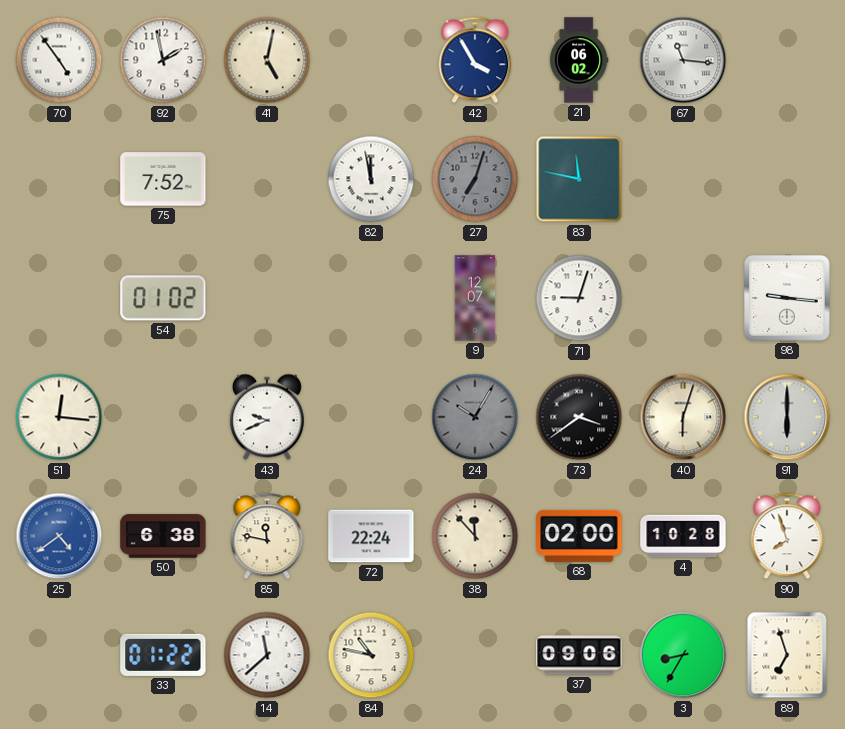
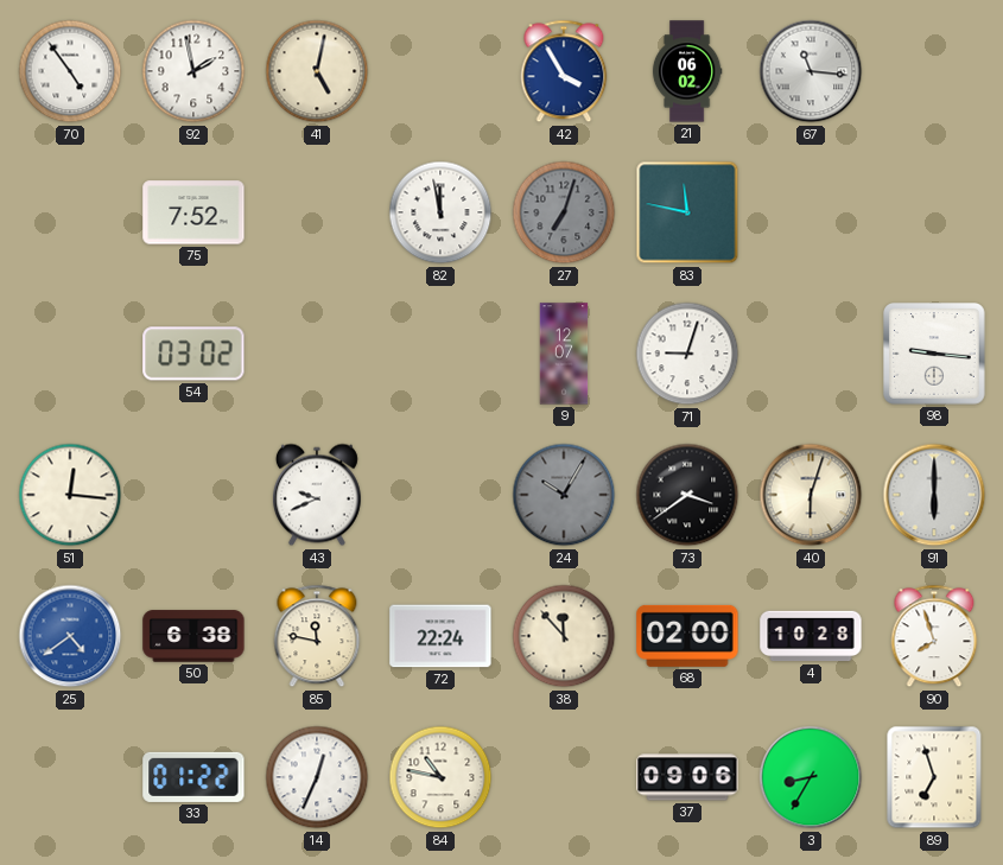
54: 01:02 -> 03:02
14: 11:38 -> 12:34
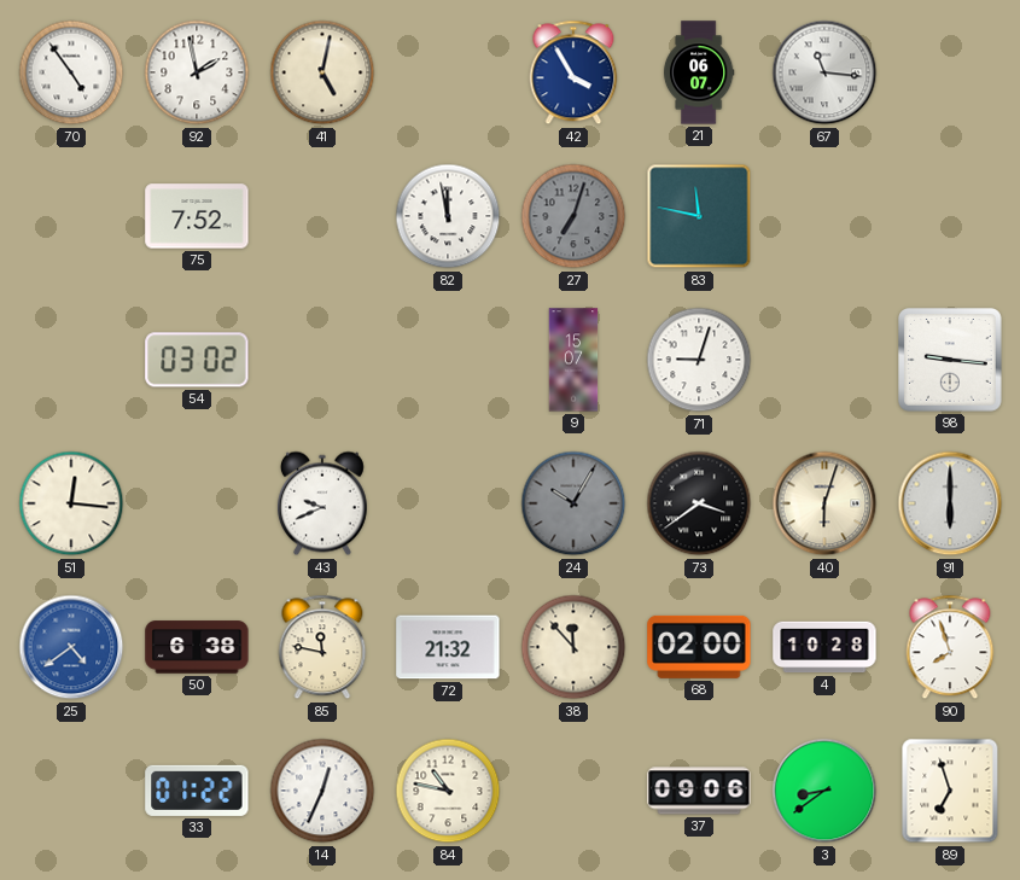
21: 06:02 -> 06:07
9: 12:07 -> 15:07
72: 22:24 -> 21:32
3: 8:35 -> 8:39
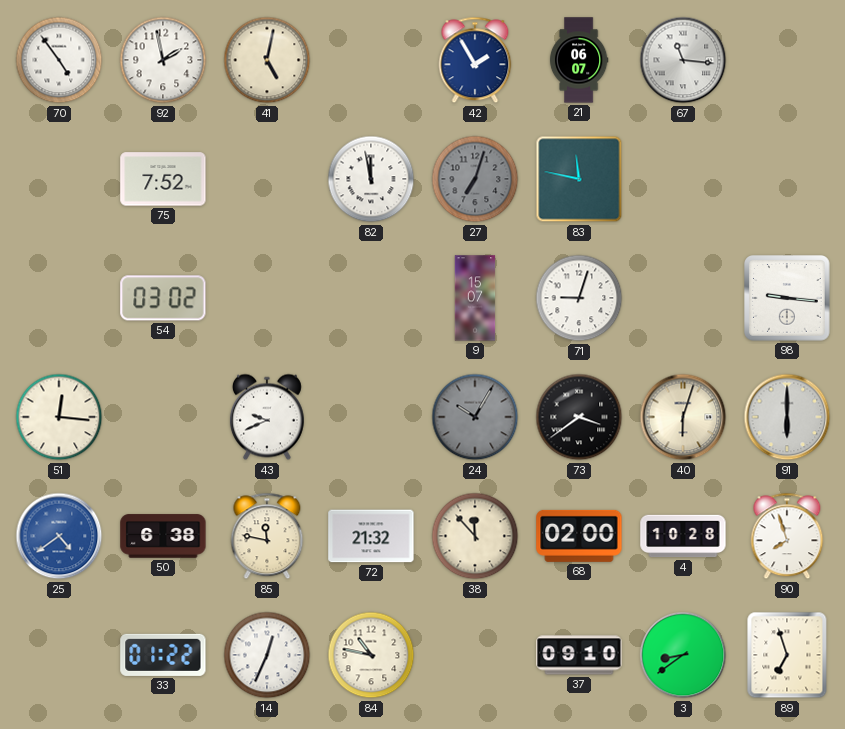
42: 3:55 -> 1:55
37: 09:06 -> 09:10
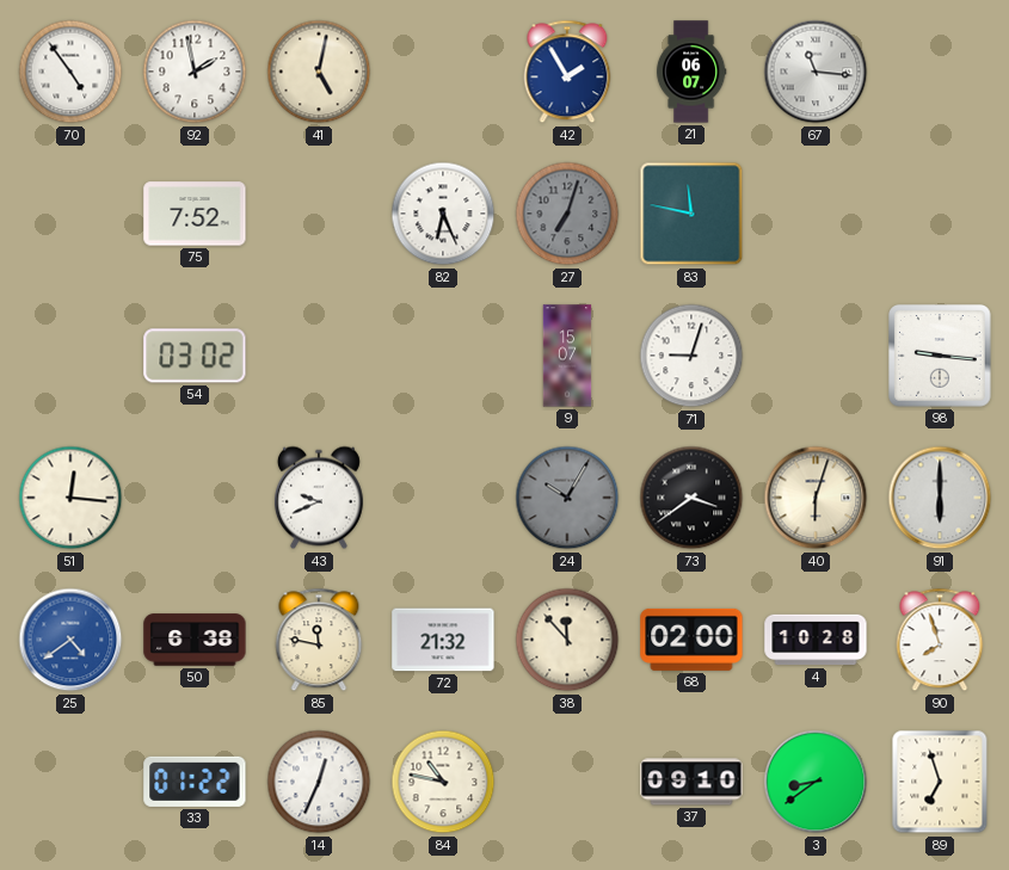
82: 11:58 -> 6:26
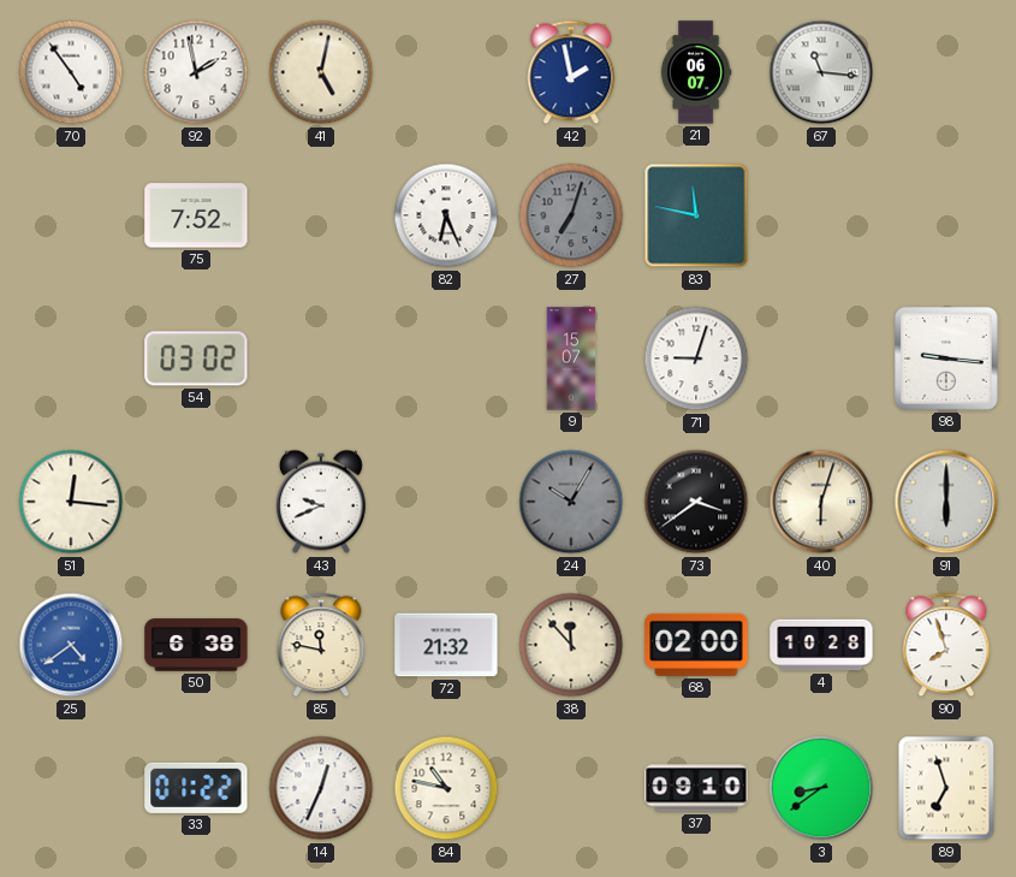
42: 1:55 -> 1:58
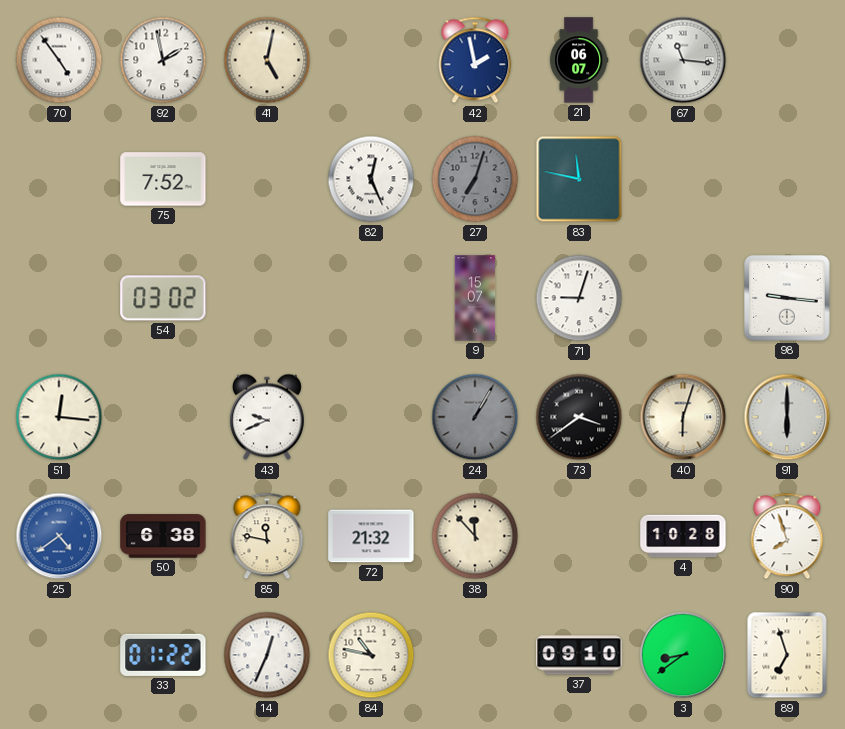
82: 6:26 -> 12:26
24: 10:05 -> 1:05
68: 02:00 -> none
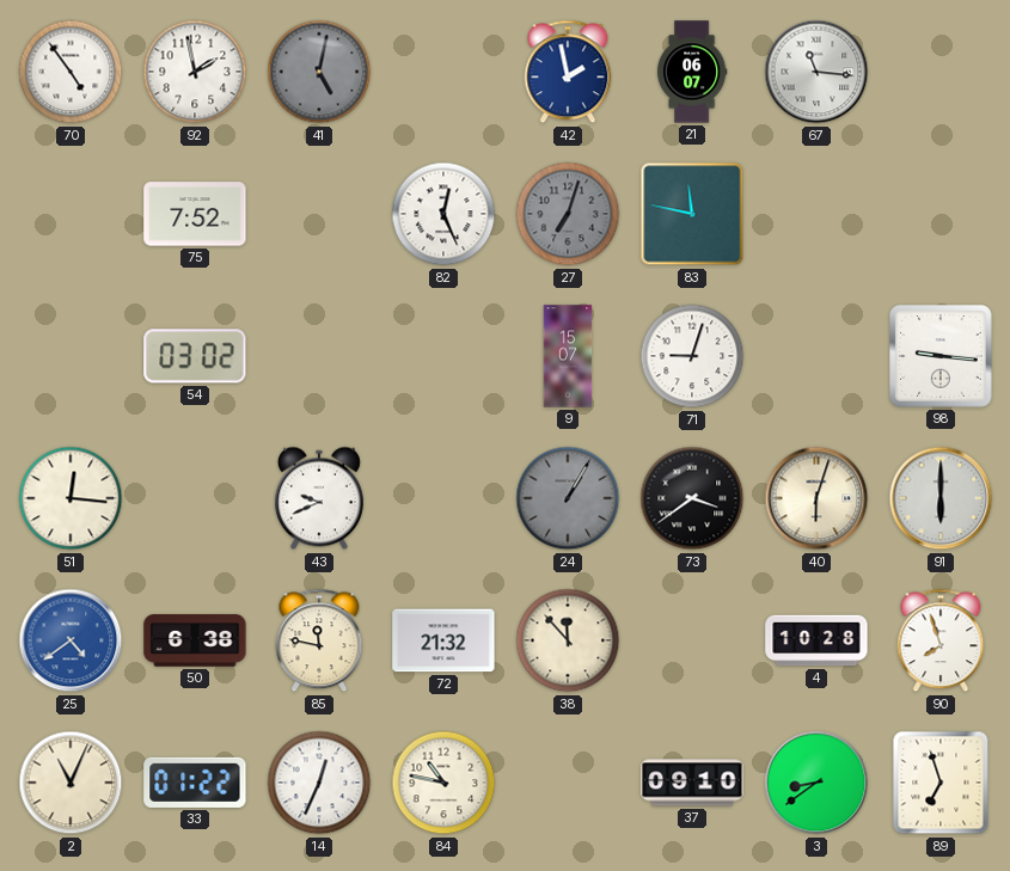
41 dial: cream -> grey
2: none -> 11:04
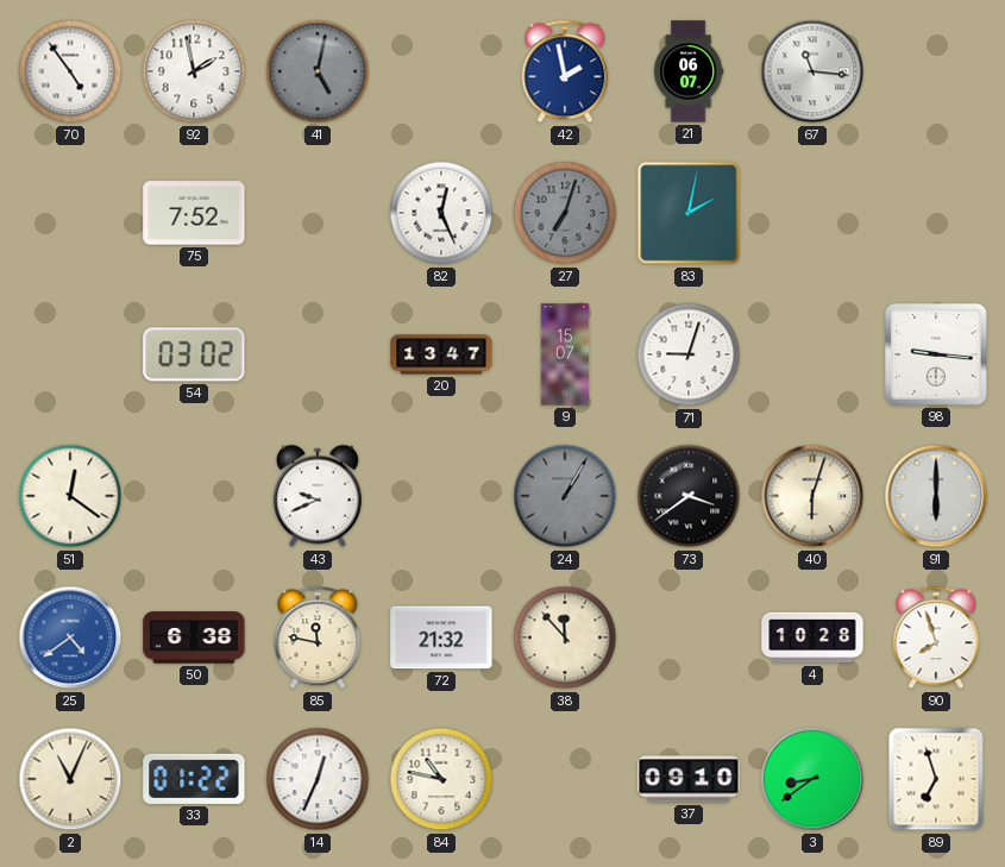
83: 11:47 -> 2:02
20: none -> 13:47
51: 12:16 -> 12:21
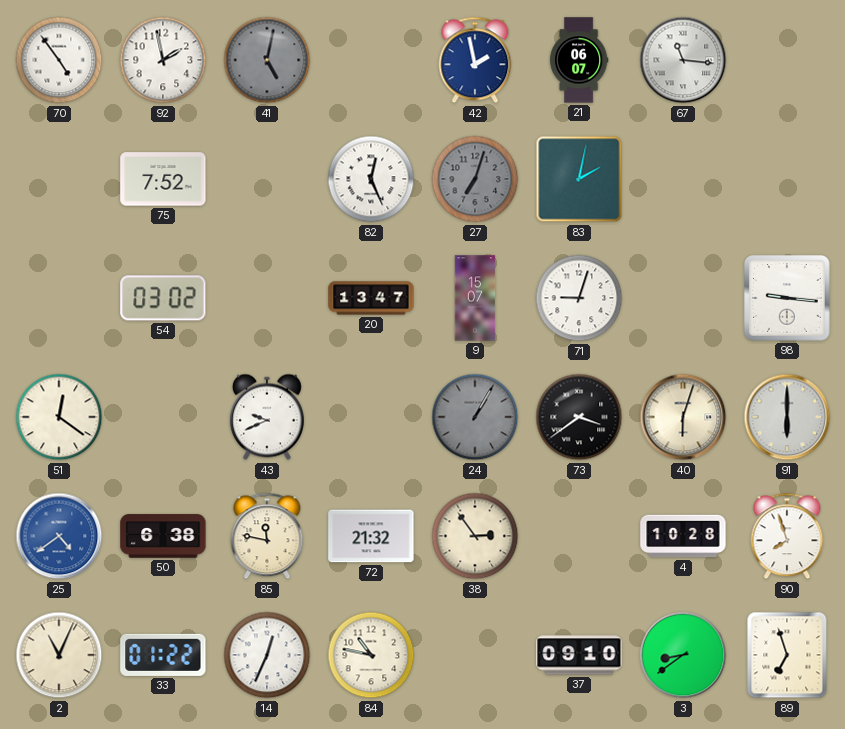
38: 11:53 -> 2:54
